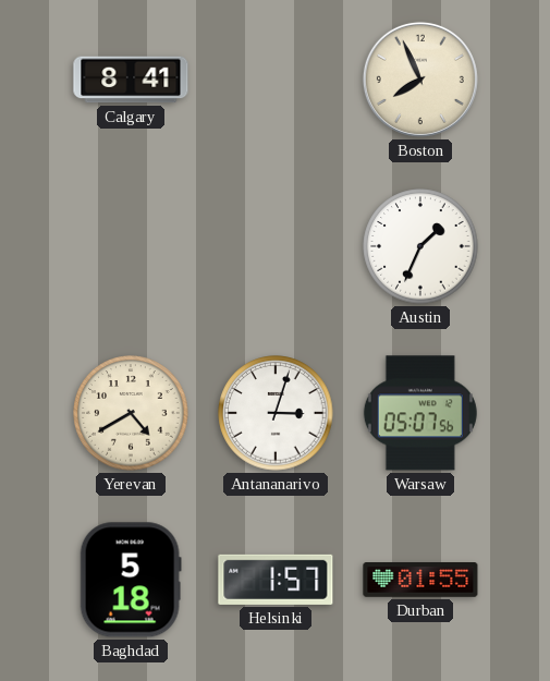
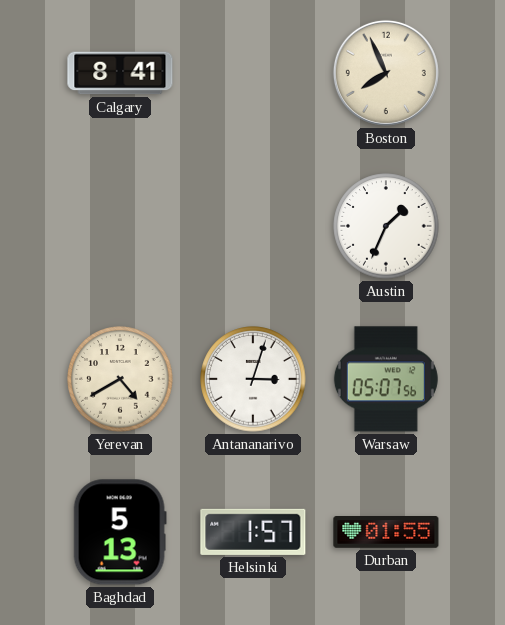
Baghdad: 5:18 -> 5:13
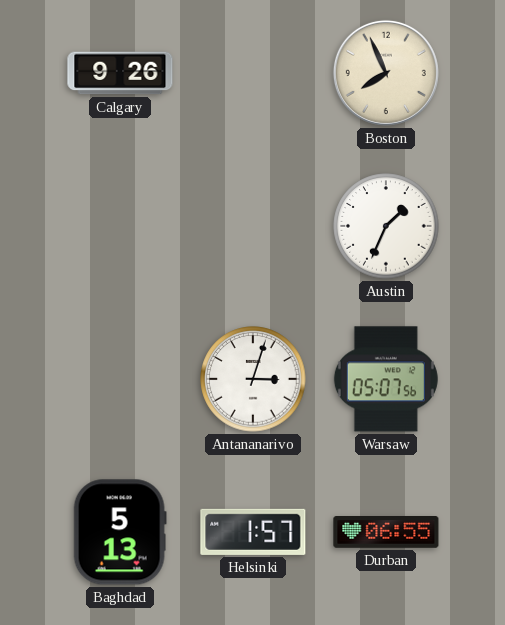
Calgary: 8:41 -> 9:26
Yerevan: 4:40 -> none
Durban: 01:55 -> 06:55
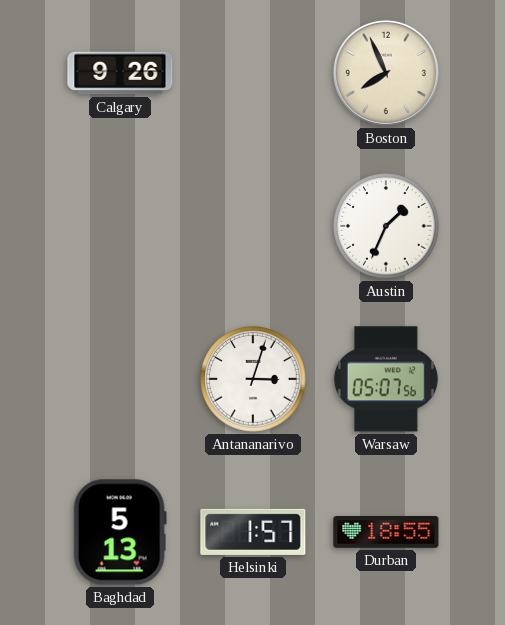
Durban: 06:55 -> 18:55
